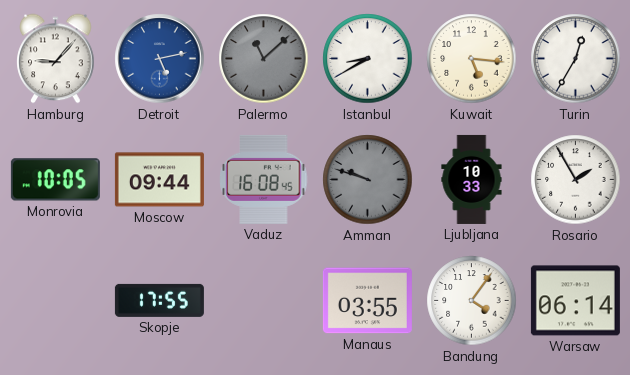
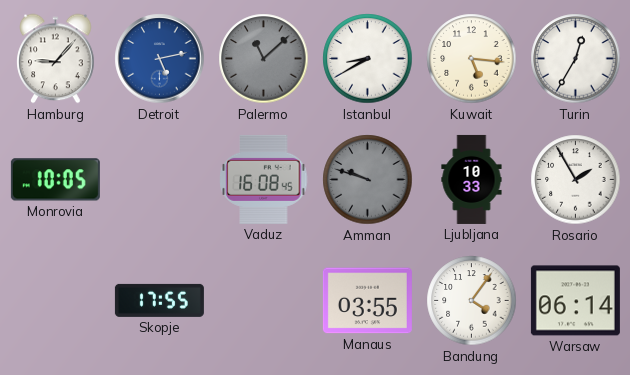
Moscow: 09:44 -> none
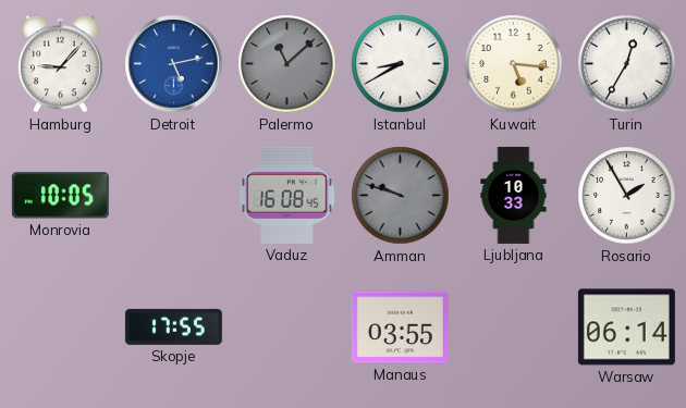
Bandung: 4:06 -> none
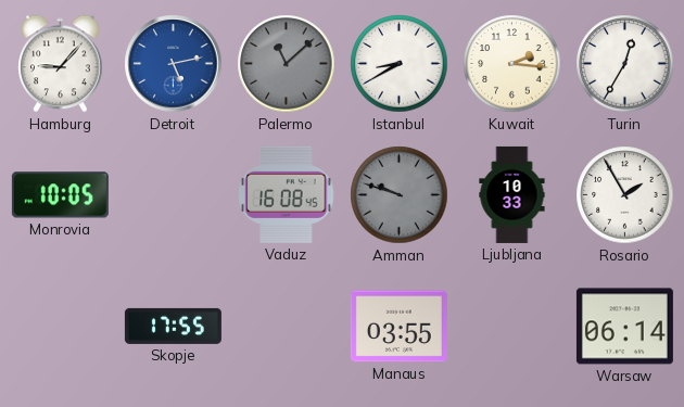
Kuwait: 5:16 -> 2:16
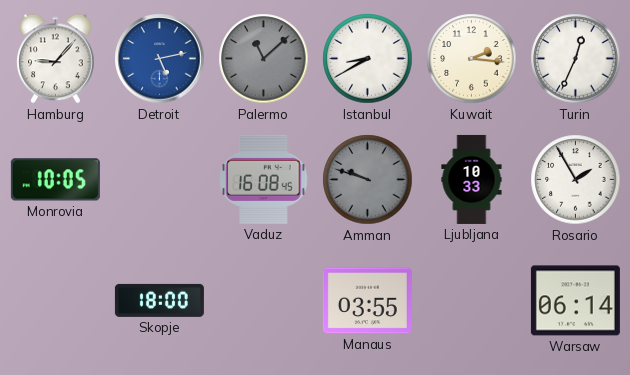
Turin: 12:35 -> 12:34
Skopje: 17:55 -> 18:00
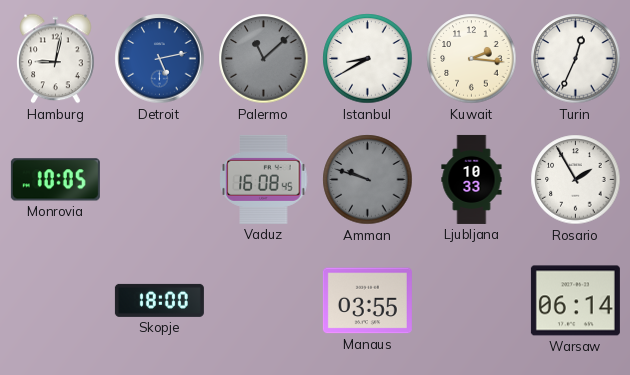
Hamburg: 9:07 -> 9:02
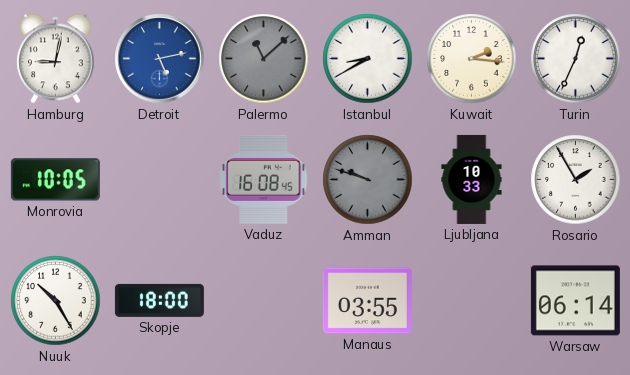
Nuuk: none -> 10:25
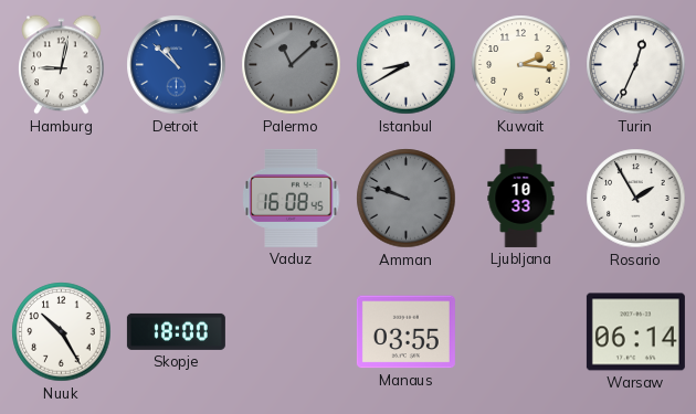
Detroit: 5:13 -> 10:52
Monrovia: 10:05 -> none
